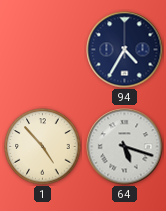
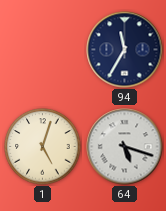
94: 4:35 -> 11:35
1: 4:53 -> 5:03
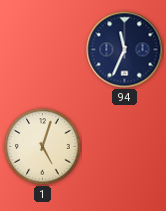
94: 11:35 -> 11:34
64: 5:18 -> none
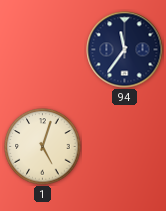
94: 11:34 -> 11:36
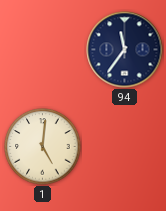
1: 5:03 -> 5:01
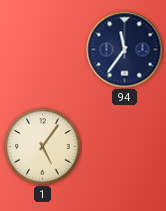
1: 5:01 -> 5:06
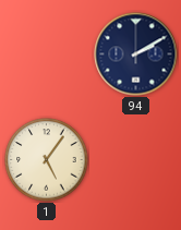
94: 11:36 -> 2:10
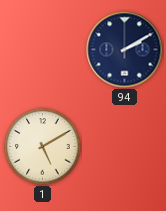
1: 5:06 -> 5:10
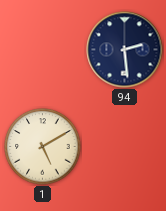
94: 2:10 -> 2:29
